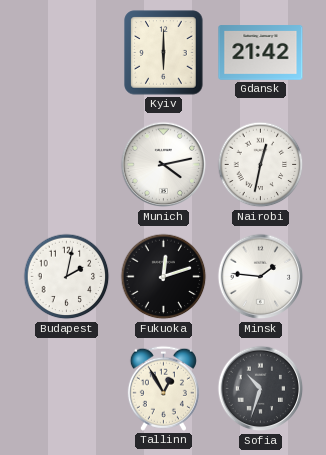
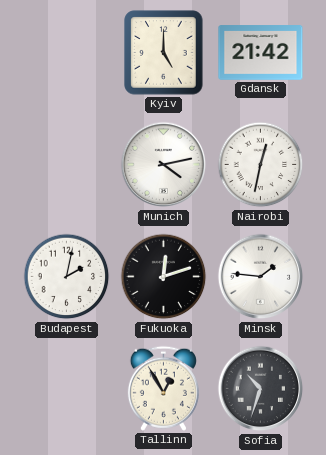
Kyiv: 6:00 -> 5:00
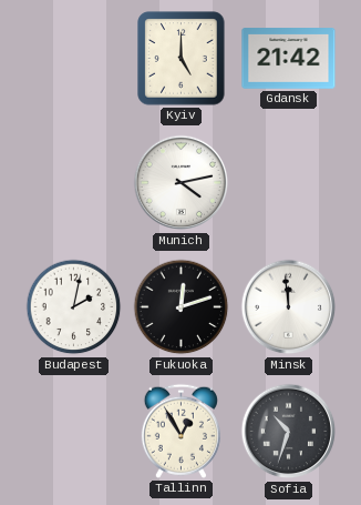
Nairobi: 12:32 -> none
Minsk: 1:46 -> 11:59
